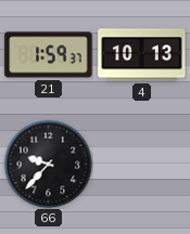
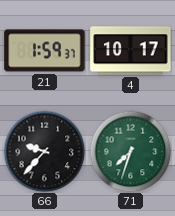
4: 10:13 -> 10:17
71: none -> 7:33
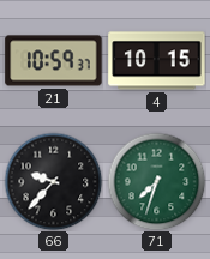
21: 1:59 -> 10:59
4: 10:17 -> 10:15
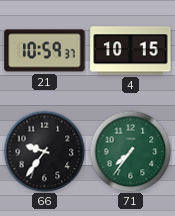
66: 9:37 -> 9:36
71: 7:33 -> 7:36
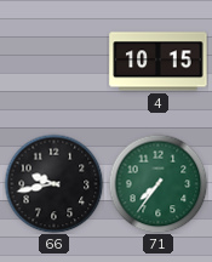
21: 10:59 -> none
66: 9:36 -> 9:43
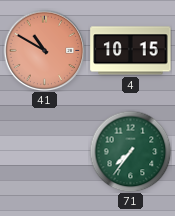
41: none -> 10:50
66: 9:43 -> none
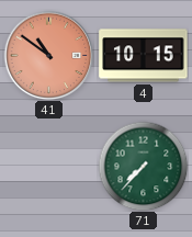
41: 10:50 -> 10:51
71: 7:36 -> 7:37
